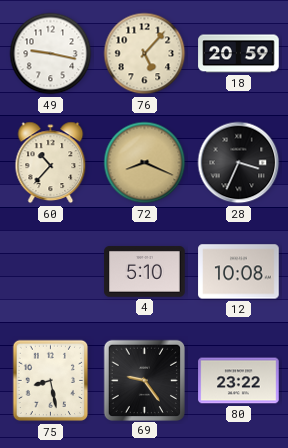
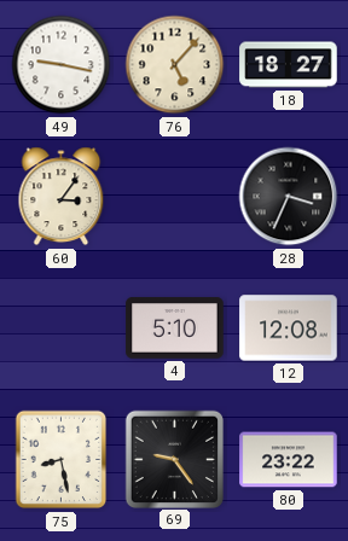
18: 20:59 -> 18:27
60: 10:37 -> 3:06
72: 8:19 -> none
12: 10:08 -> 12:08
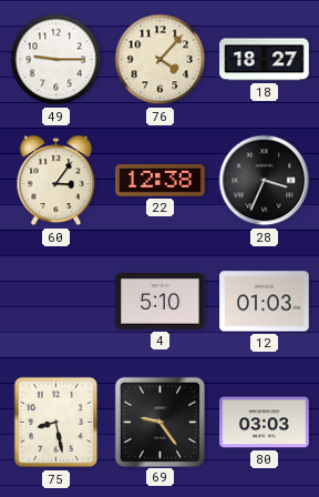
49: 9:17 -> 9:15
76: 5:07 -> 4:07
22: none -> 12:38
12: 12:08 -> 01:03
80: 23:22 -> 03:03
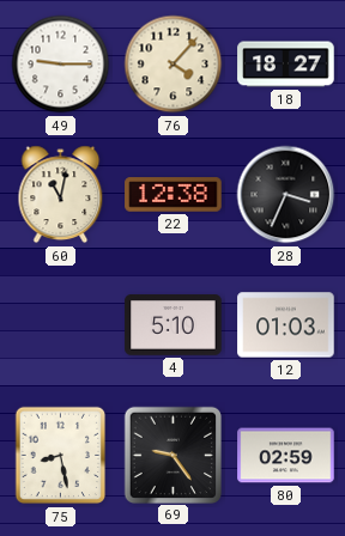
60: 3:06 -> 11:02
80: 03:03 -> 02:59
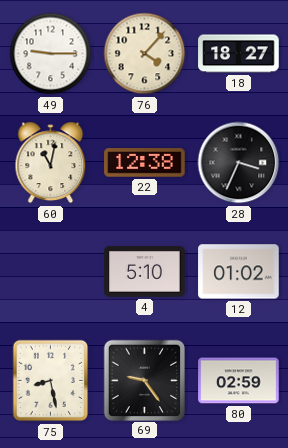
12: 01:03 -> 01:02
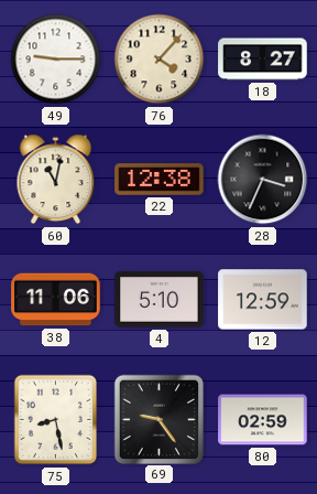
18: 18:27 -> 8:27
38: none -> 11:06
12: 01:02 -> 12:59
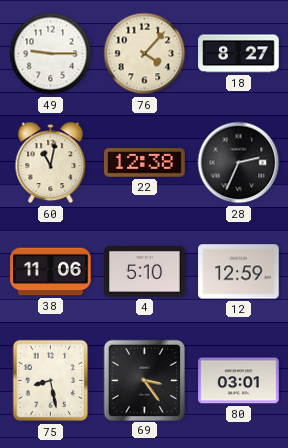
28: 3:34 -> 2:34
69: 9:24 -> 3:24
80: 02:59 -> 03:01
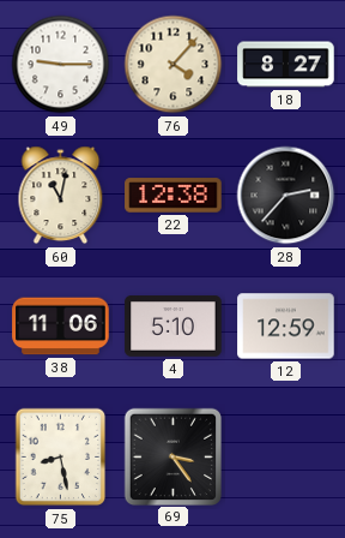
28: 2:34 -> 2:37
80: 03:01 -> none
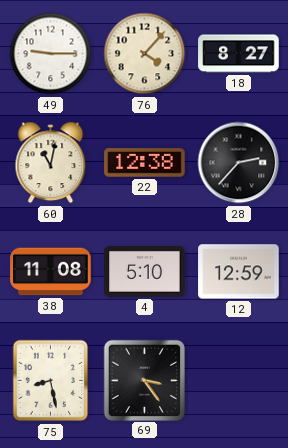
38: 11:06 -> 11:08
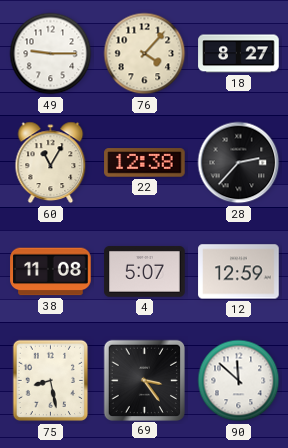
60: 11:02 -> 11:05
4: 5:10 -> 5:07
90: none -> 11:52
